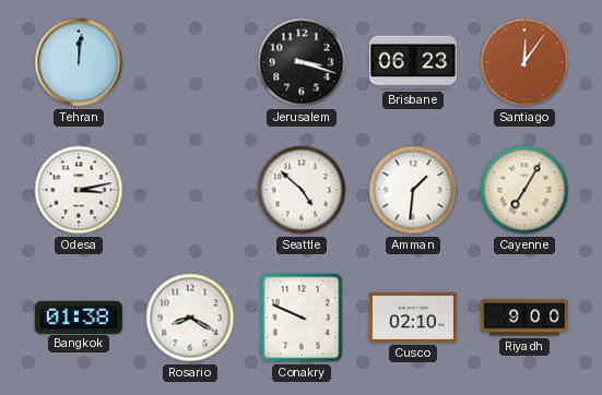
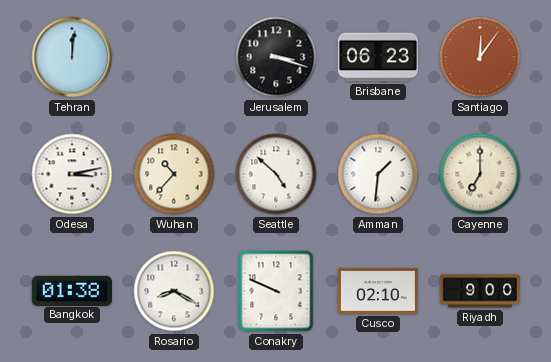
Wuhan: none -> 10:37
Cayenne: 7:05 -> 7:00
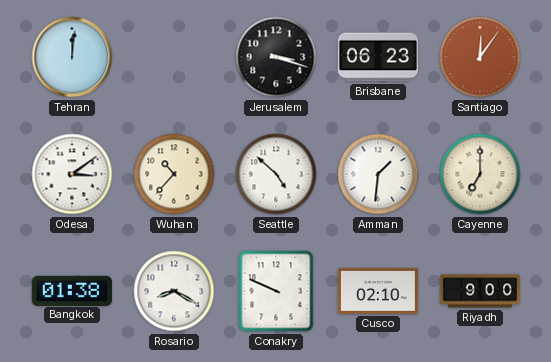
Odesa: 3:13 -> 3:09
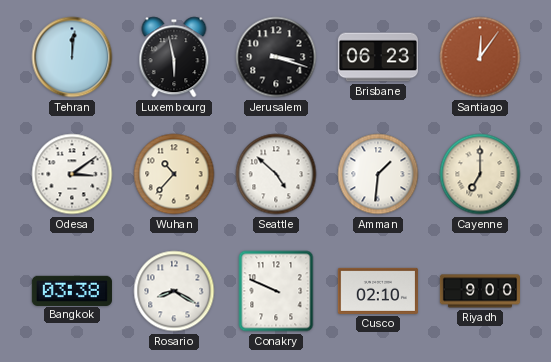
Luxembourg: none -> 5:58
Bangkok: 01:38 -> 03:38
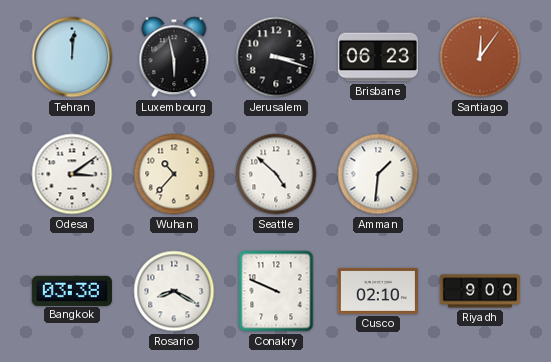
Cayenne: 7:00 -> none
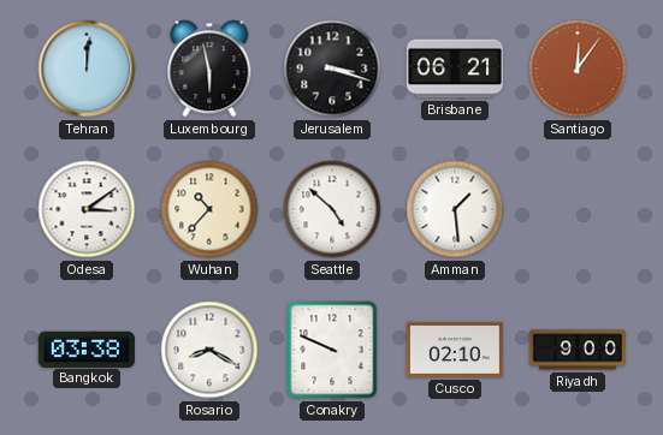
Brisbane: 06:23 -> 06:21
Amman: 1:31 -> 1:29
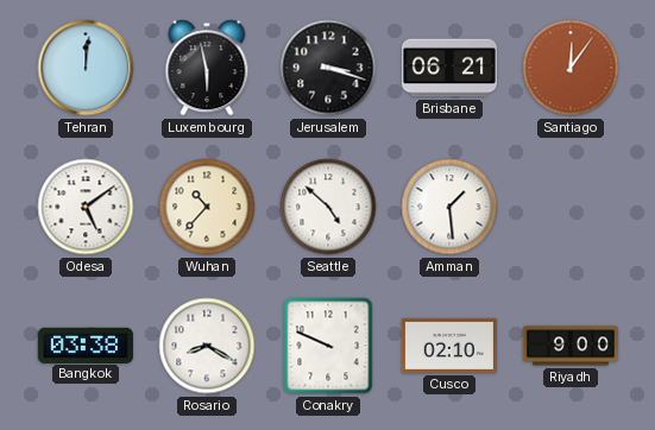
Odesa: 3:09 -> 5:09
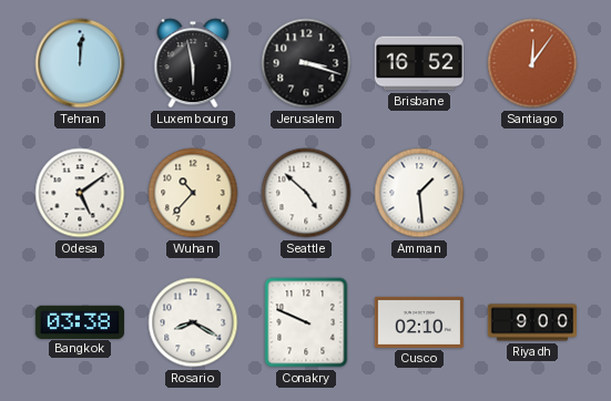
Brisbane: 06:21 -> 16:52
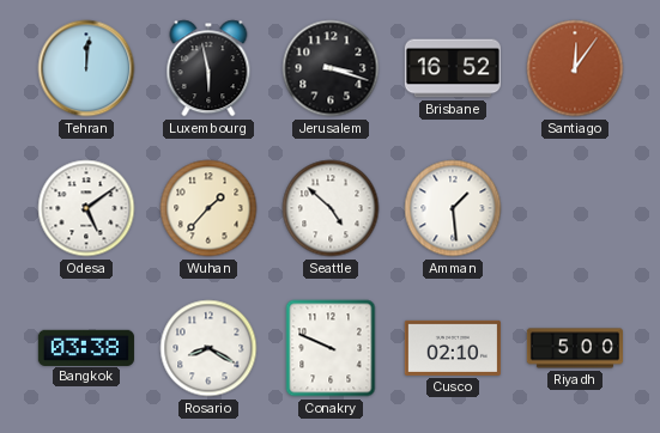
Wuhan: 10:37 -> 1:37
Riyadh: 9:00 -> 5:00
